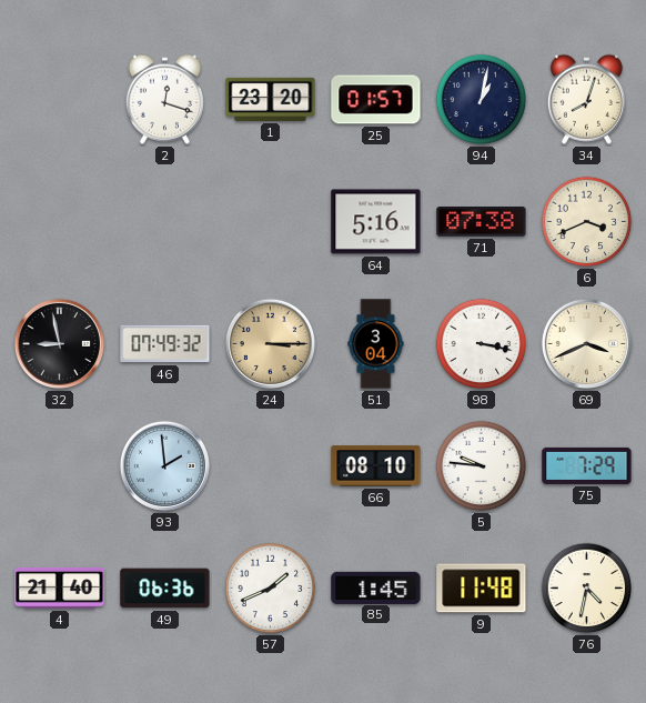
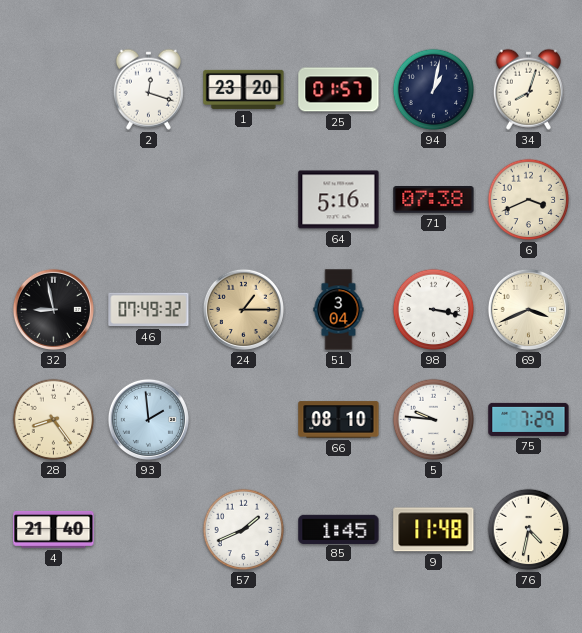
24: 3:15 -> 1:15
28: none -> 8:24
49: 06:36 -> none
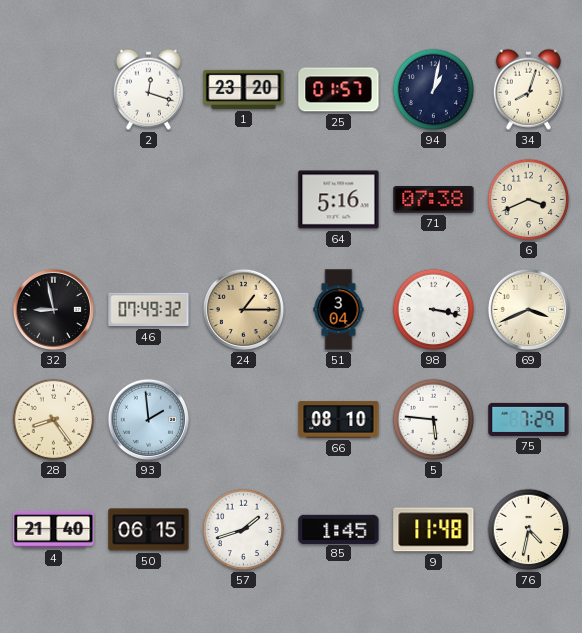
5: 9:46 -> 5:46
50: none -> 06:15
57: 1:41 -> 1:42
